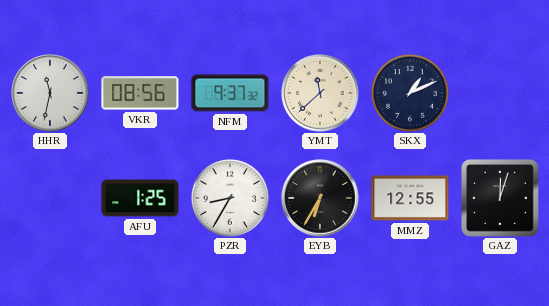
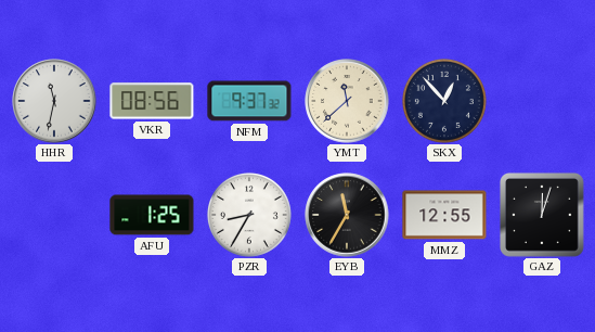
SKX: 1:11 -> 12:53
EYB: 6:35 -> 11:35
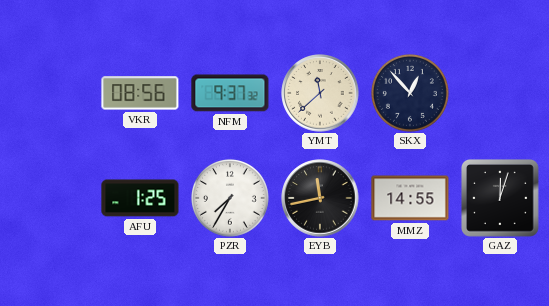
HHR: 11:32 -> none
PZR: 8:35 -> 7:35
EYB: 11:35 -> 11:43
MMZ: 12:55 -> 14:55
